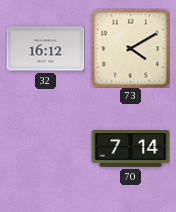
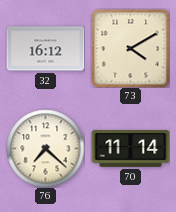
76: none -> 7:22
70: 7:14 -> 11:14
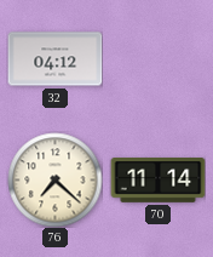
32: 16:12 -> 04:12
73: 4:10 -> none
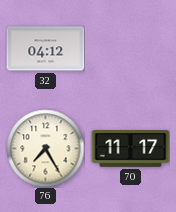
76: 7:22 -> 7:25
70: 11:14 -> 11:17
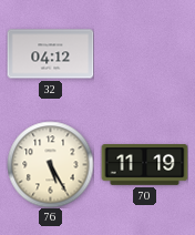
76: 7:25 -> 5:25
70: 11:17 -> 11:19
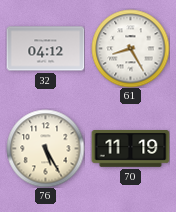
61: none -> 8:25
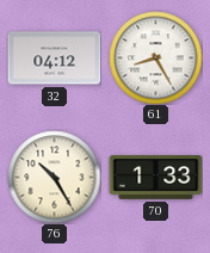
76: 5:25 -> 10:25
70: 11:19 -> 1:33
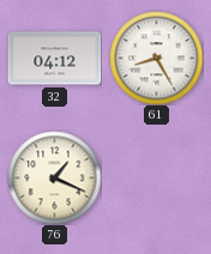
76: 10:25 -> 1:19
70: 1:33 -> none
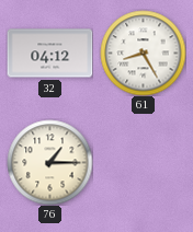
76: 1:19 -> 1:15
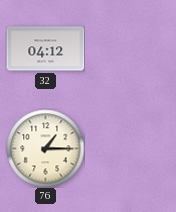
61: 8:25 -> none
